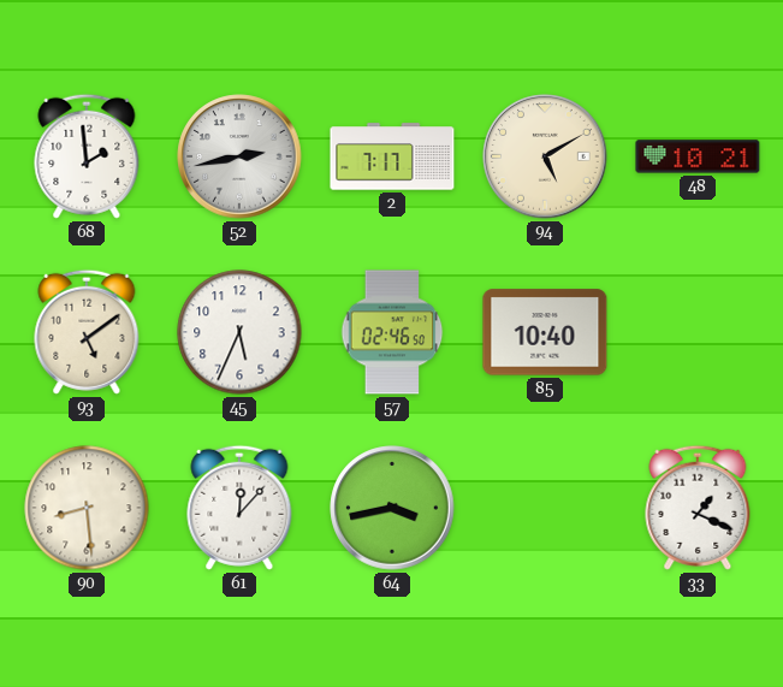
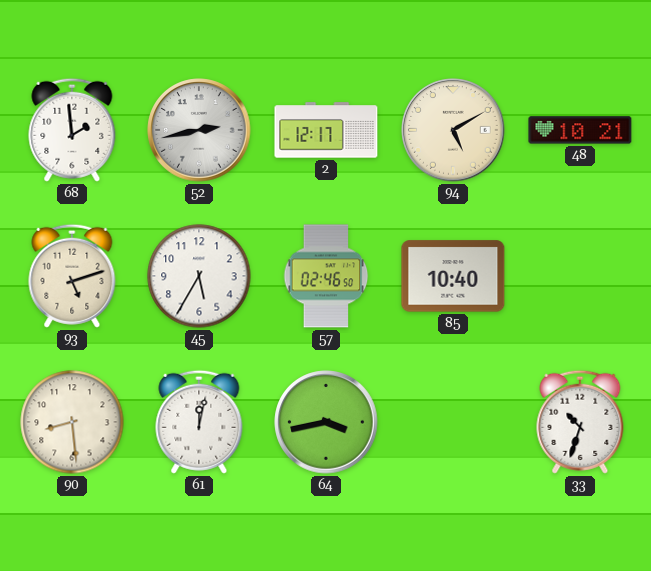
2: 7:17 -> 12:17
93: 5:09 -> 5:12
45: 5:34 -> 5:35
61: 12:07 -> 12:02
33: 1:19 -> 10:33
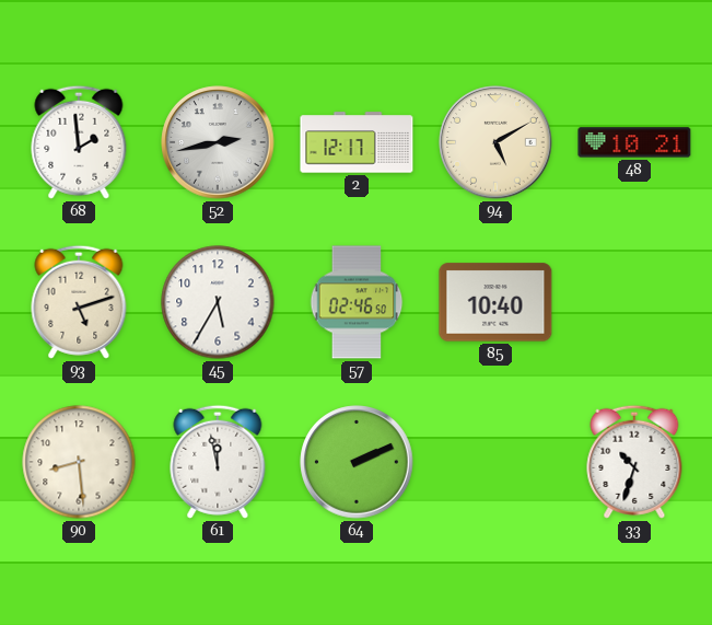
61: 12:02 -> 11:58
64: 3:43 -> 2:11
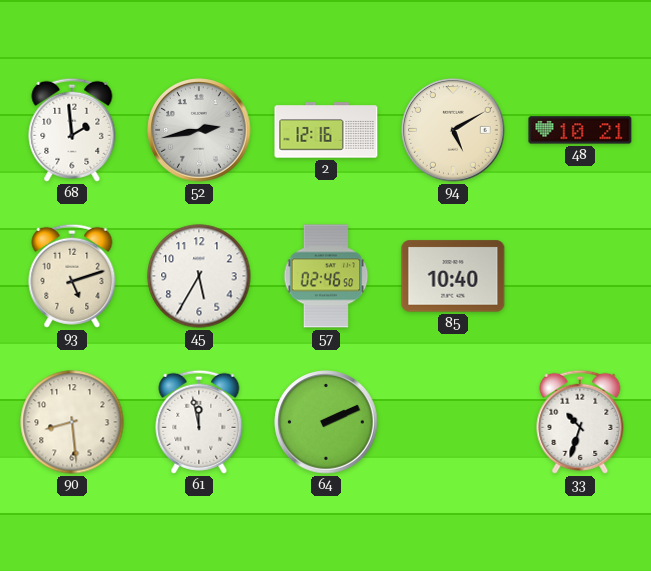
2: 12:17 -> 12:16
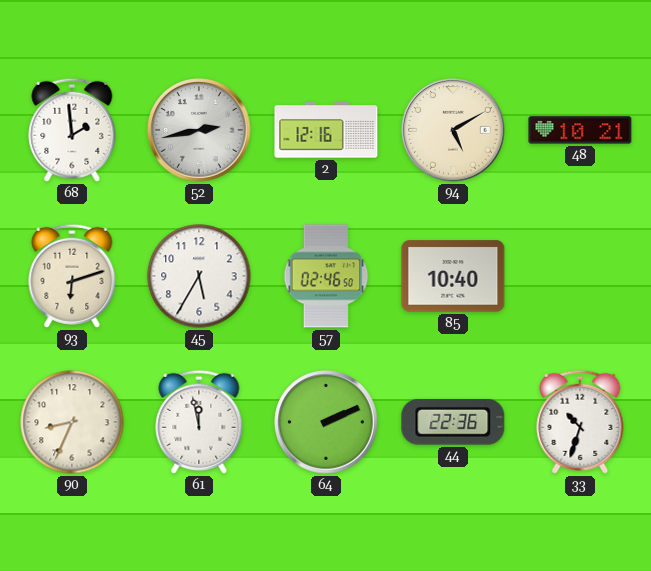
93: 5:12 -> 6:12
90: 8:29 -> 8:34
44: none -> 22:36
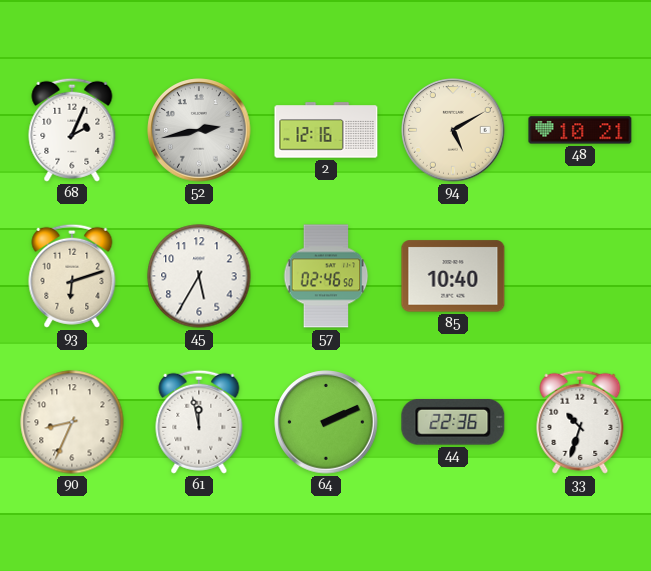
68: 1:59 -> 2:04
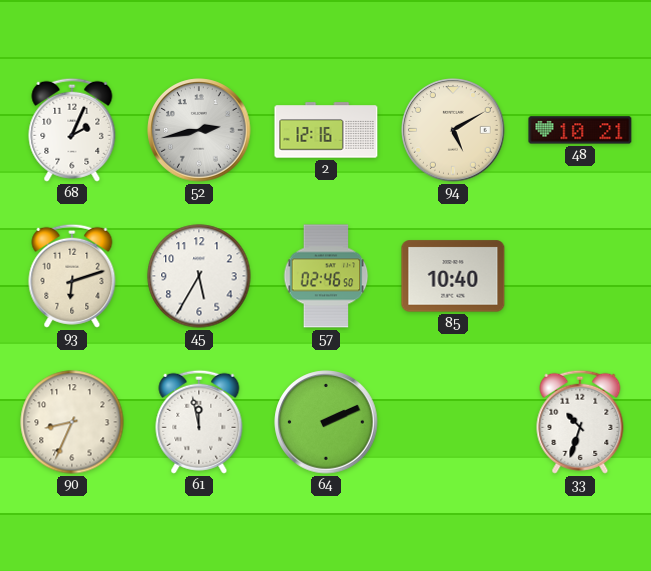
44: 22:36 -> none
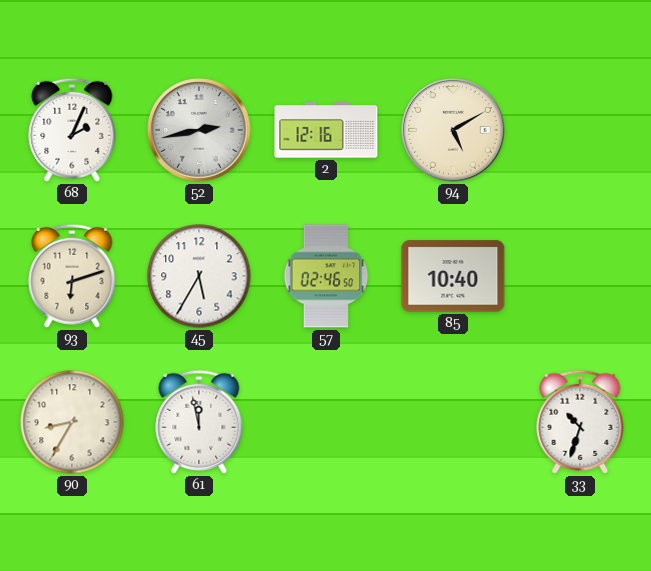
48: 10:21 -> none
90: 8:34 -> 8:35
64: 2:11 -> none
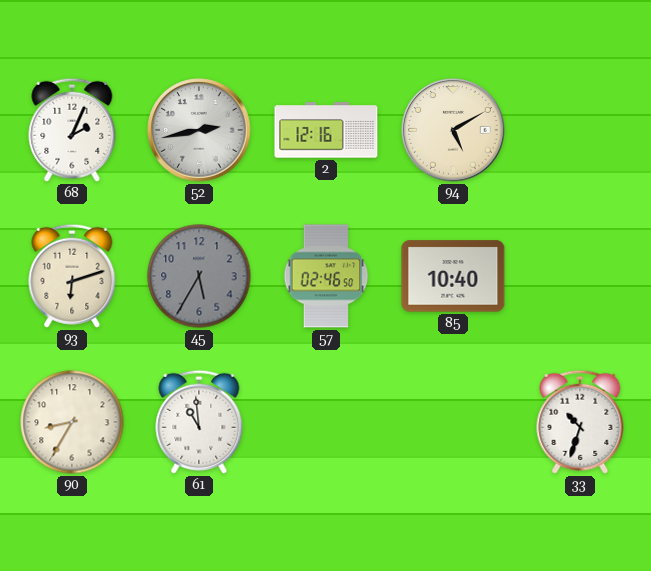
45 dial: white -> grey
61: 11:58 -> 10:59
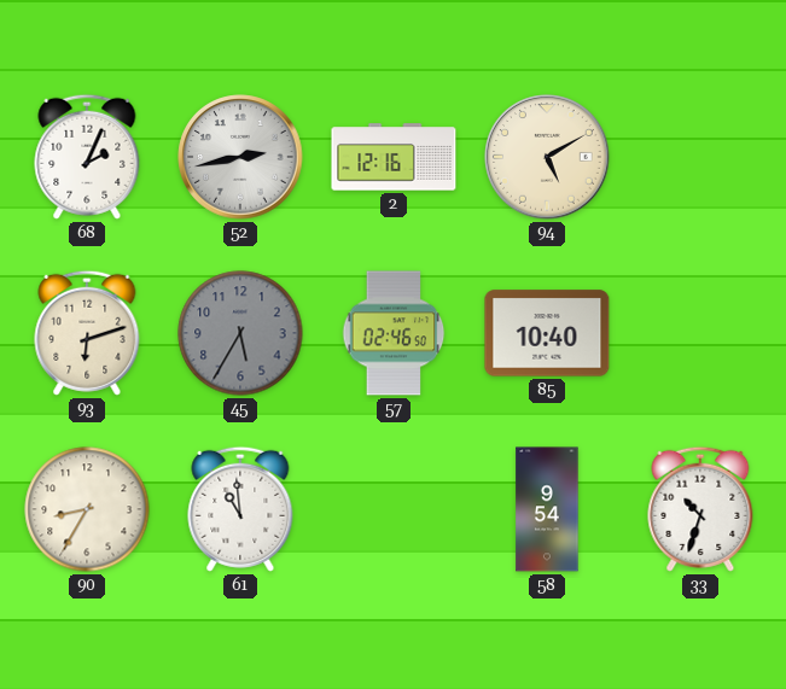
58: none -> 9:54
